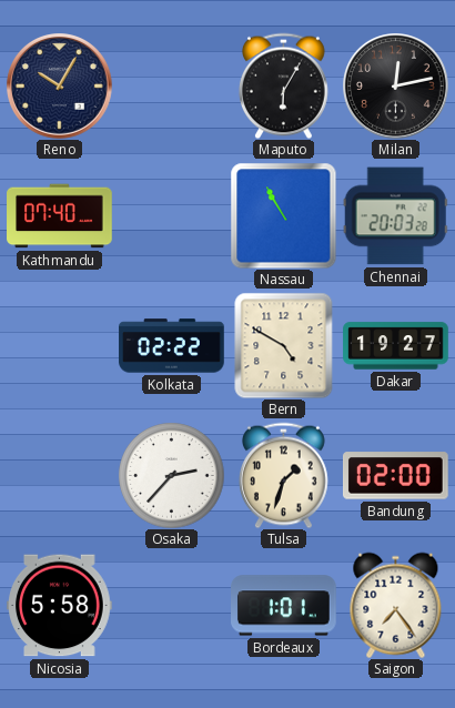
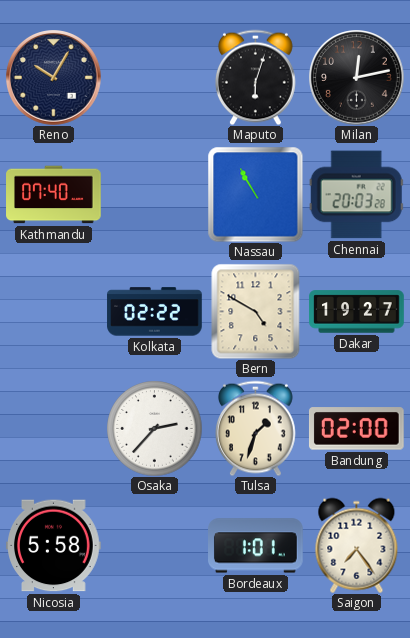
Maputo: 6:05 -> 6:03
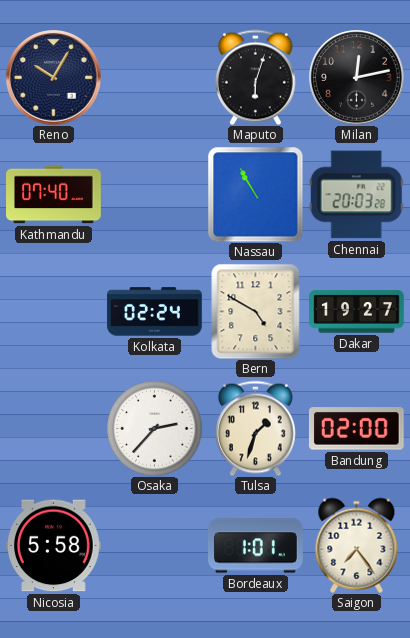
Kolkata: 02:22 -> 02:24
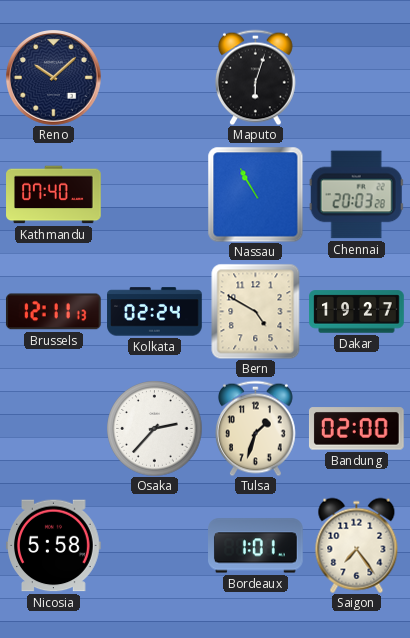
Reno: 10:05 -> 10:08
Milan: 12:13 -> none
Brussels: none -> 12:11
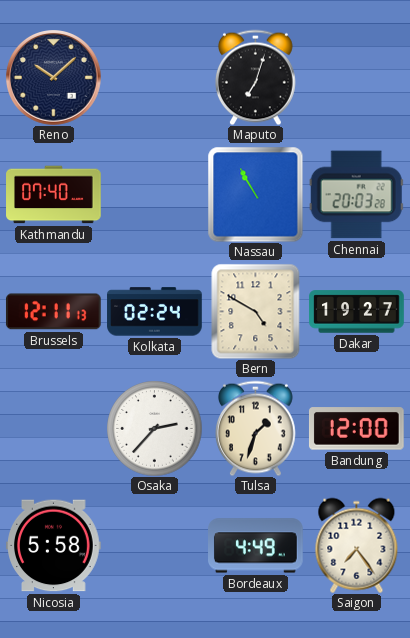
Maputo: 6:03 -> 7:03
Bandung: 02:00 -> 12:00
Bordeaux: 1:01 -> 4:49
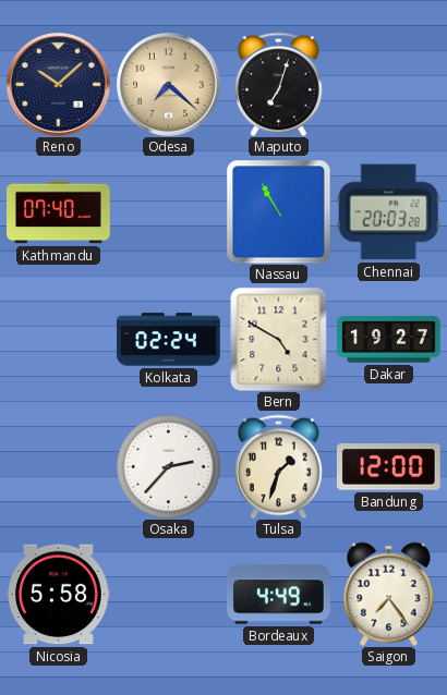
Odesa: none -> 7:22
Brussels: 12:11 -> none
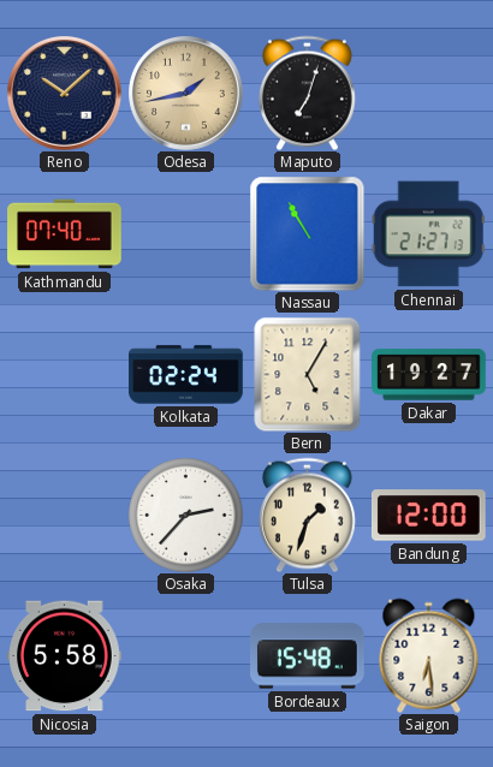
Odesa: 7:22 -> 1:43
Chennai: 20:03 -> 21:27
Bern: 4:50 -> 5:05
Bordeaux: 4:49 -> 15:48
Saigon: 7:24 -> 6:29
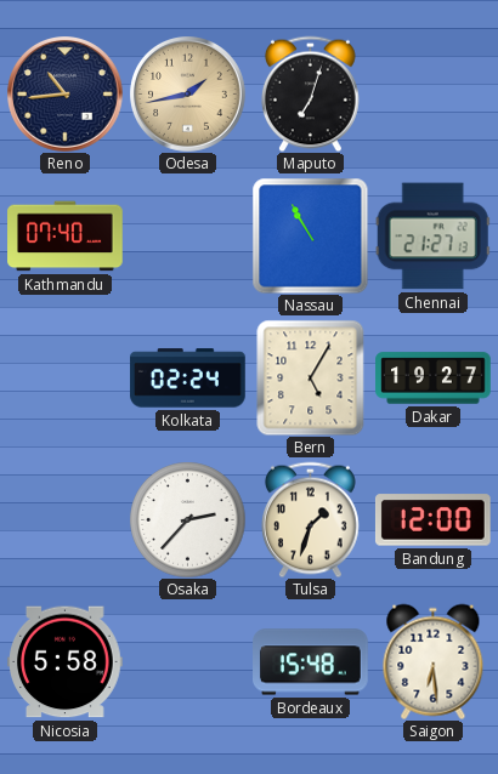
Reno: 10:08 -> 10:44
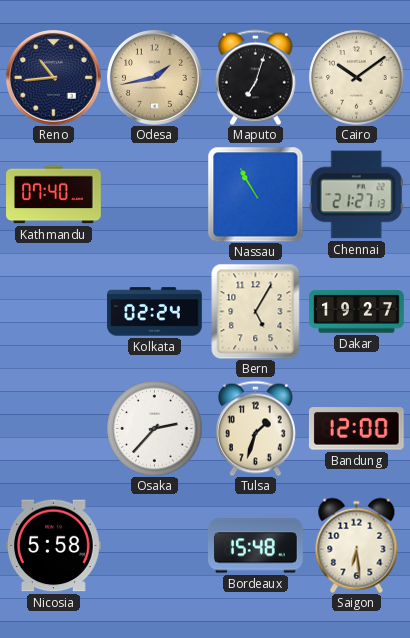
Cairo: none -> 10:09
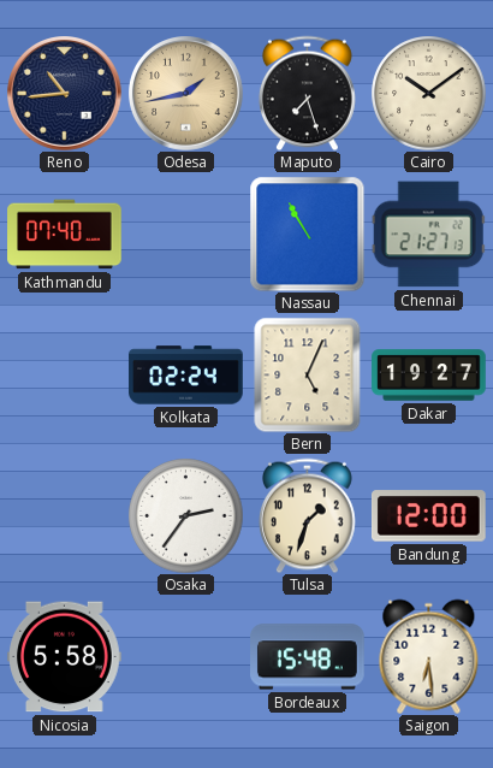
Maputo: 7:03 -> 7:27
Bern: 5:05 -> 5:04
Osaka: 2:37 -> 2:36
